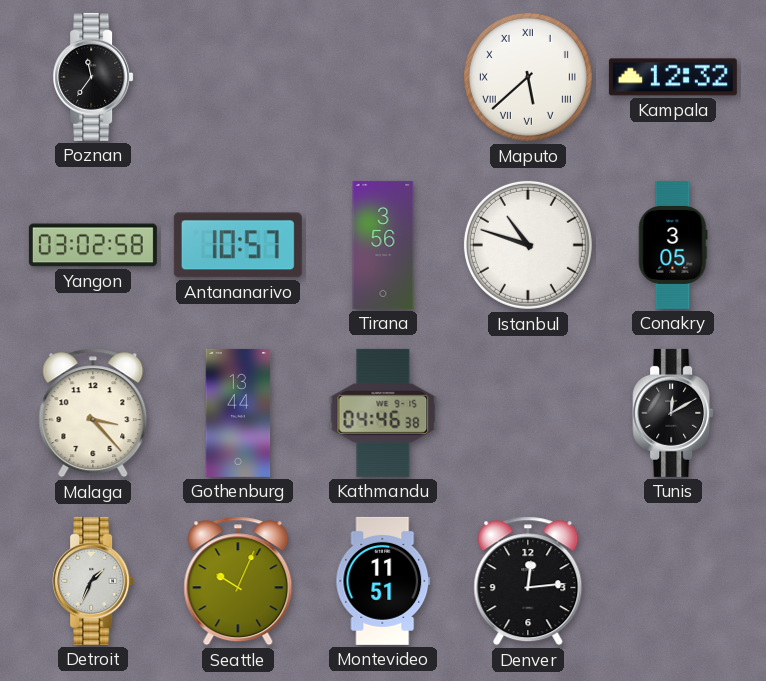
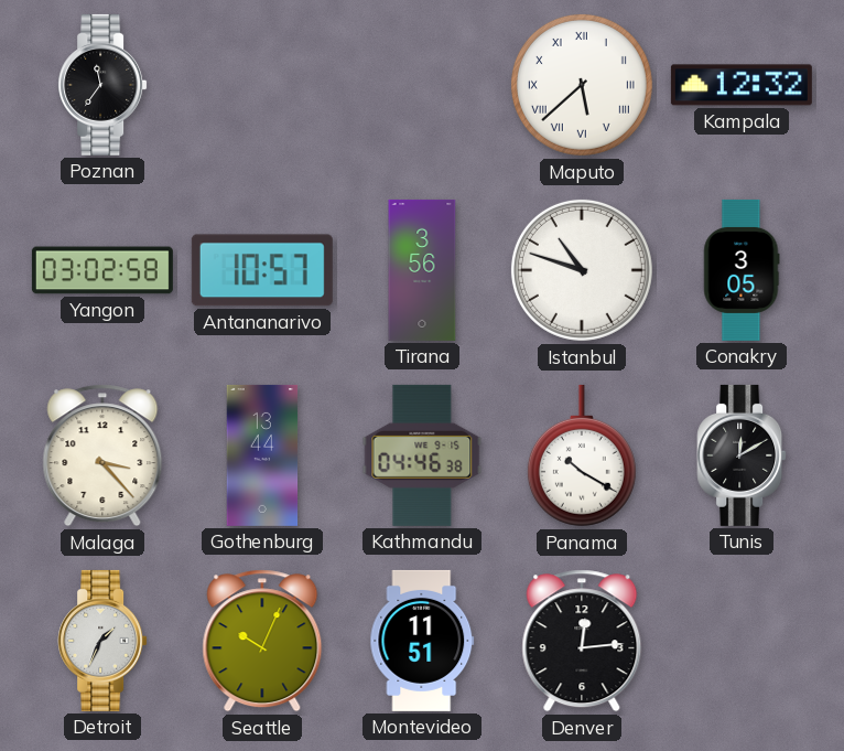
Panama: none -> 10:20
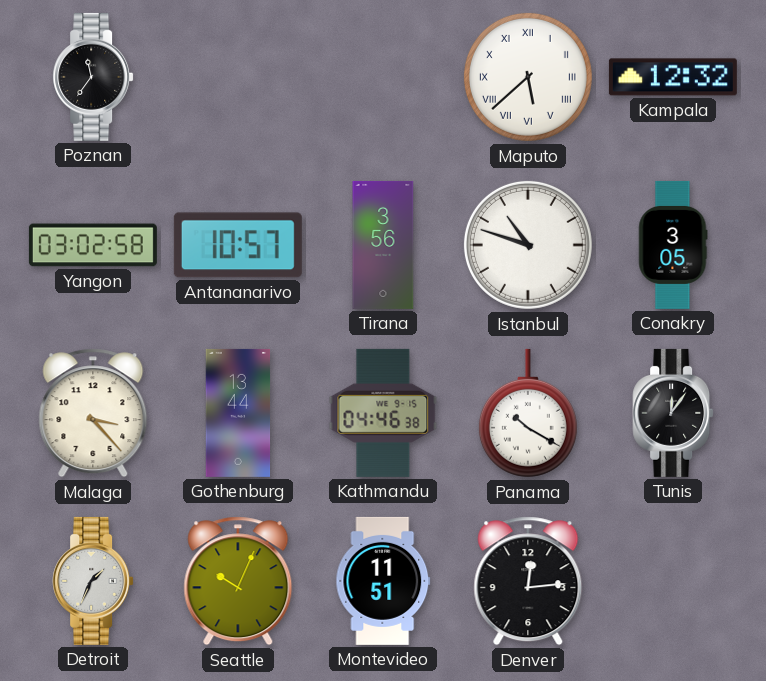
Tunis: 12:10 -> 12:06
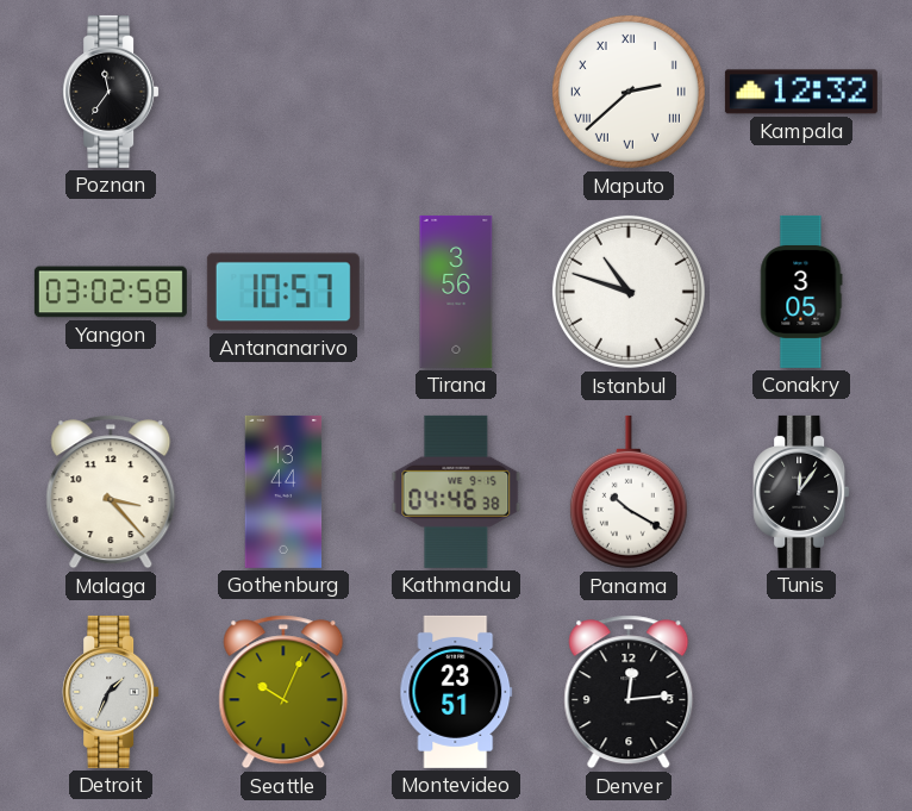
Maputo: 5:38 -> 2:38
Montevideo: 11:51 -> 23:51
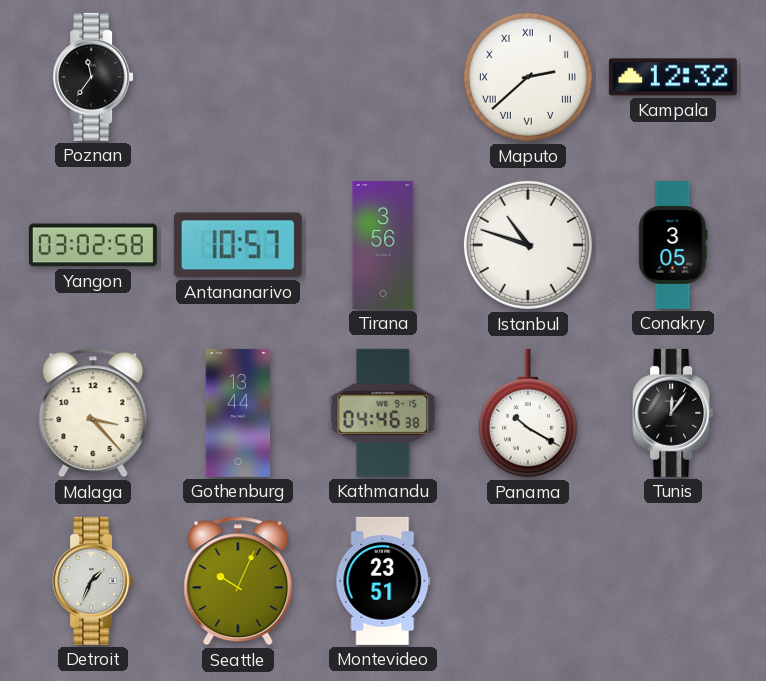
Denver: 12:14 -> none
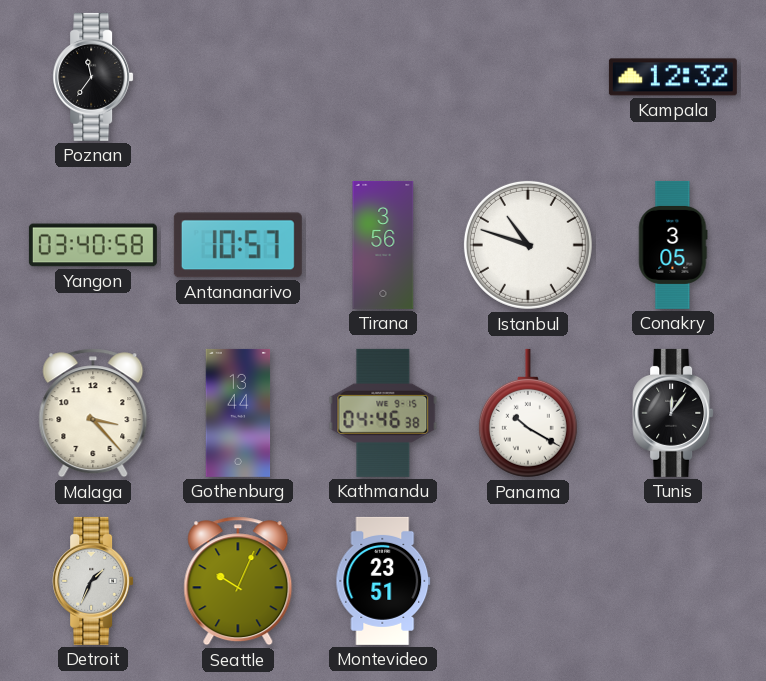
Maputo: 2:38 -> none
Yangon: 03:02 -> 03:40
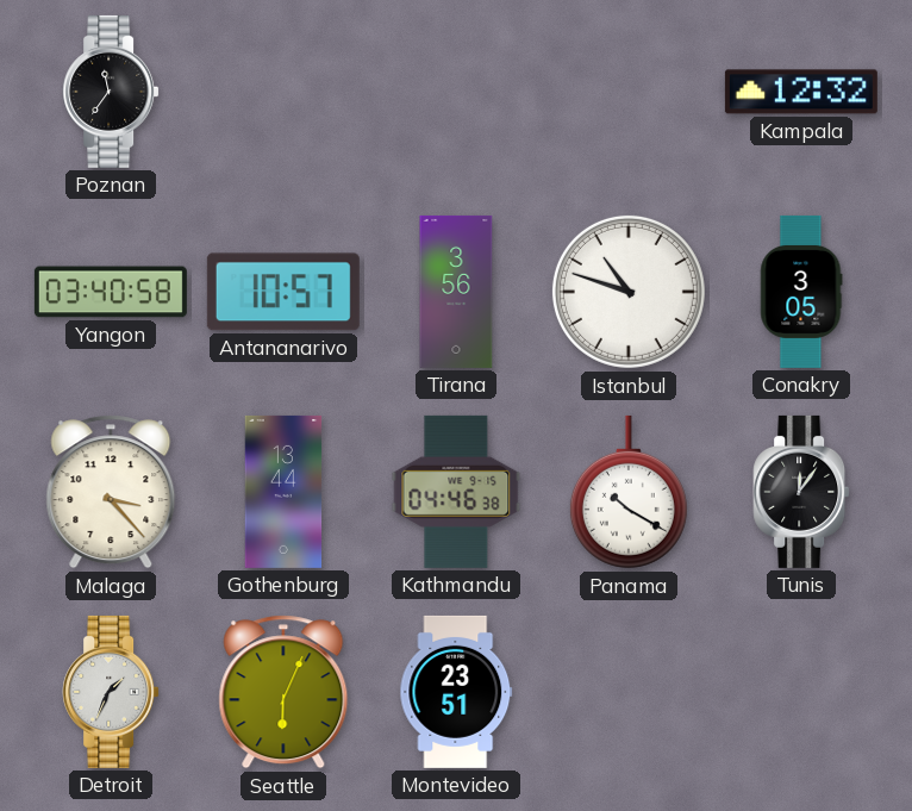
Seattle: 10:04 -> 6:04
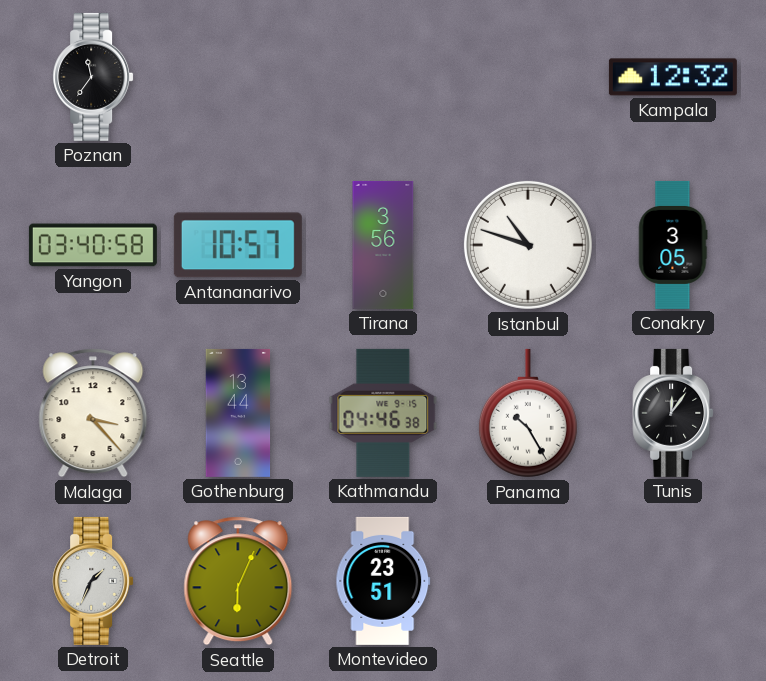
Panama: 10:20 -> 10:25
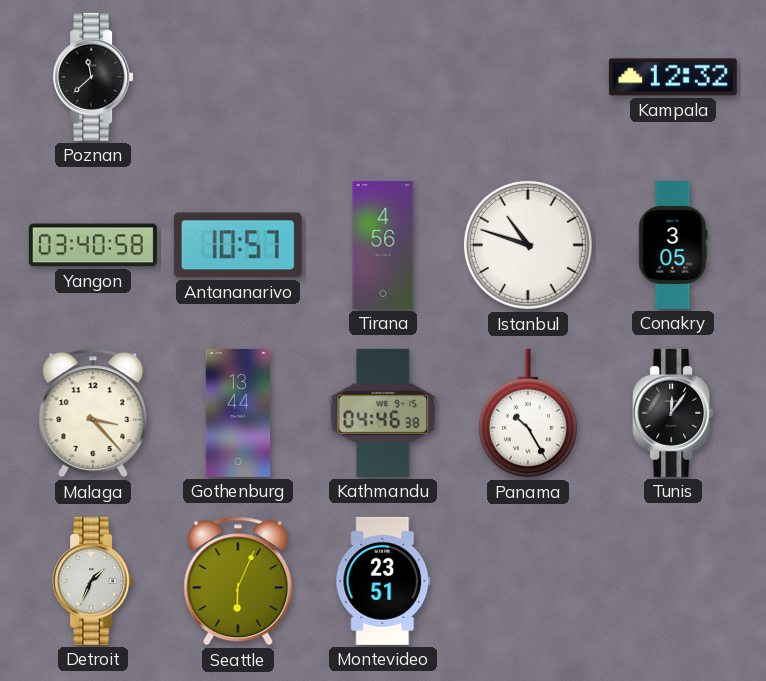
Poznan: 11:36 -> 11:38
Tirana: 3:56 -> 4:56
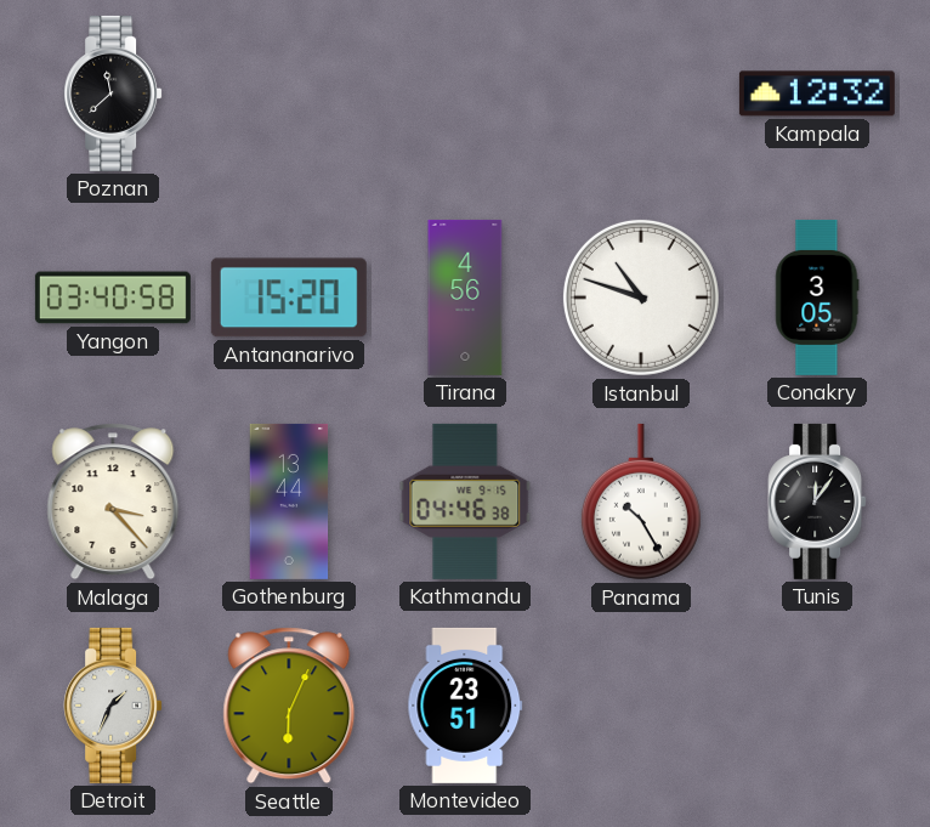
Antananarivo: 10:57 -> 15:20
